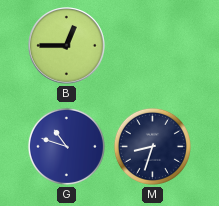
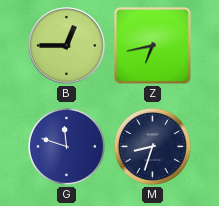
Z: none -> 6:43
G: 10:48 -> 11:48
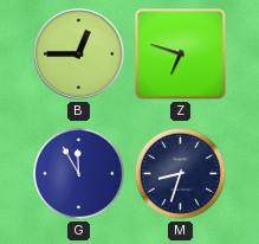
Z: 6:43 -> 6:48
G: 11:48 -> 11:55
